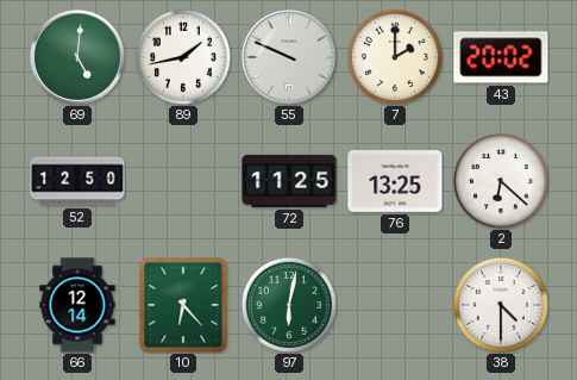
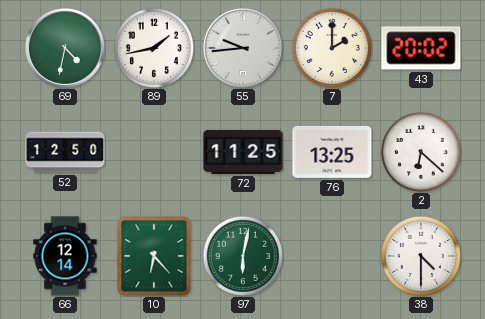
69: 5:01 -> 4:32
55: 9:49 -> 9:44
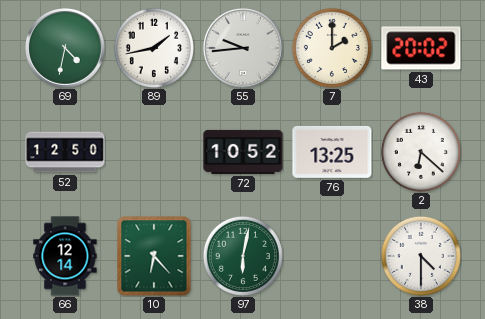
72: 11:25 -> 10:52
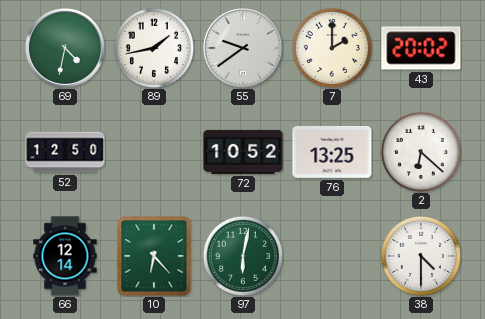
55: 9:44 -> 9:39
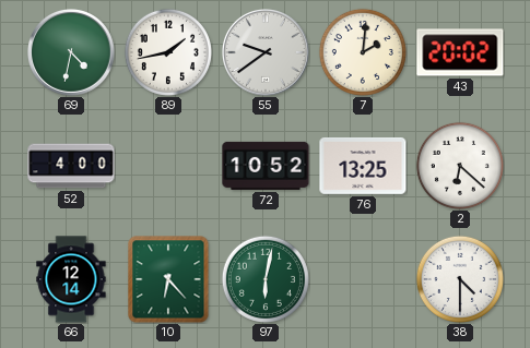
7: 2:00 -> 2:01
52: 12:50 -> 4:00
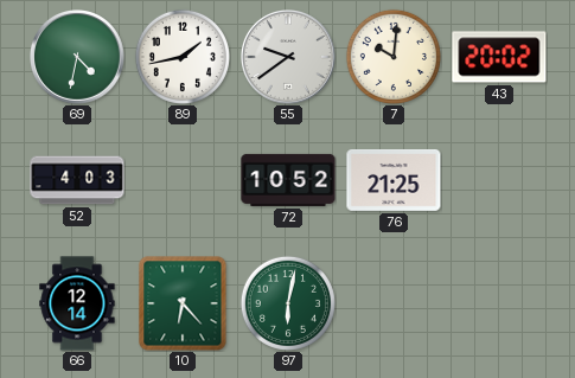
7: 2:01 -> 10:01
52: 4:00 -> 4:03
76: 13:25 -> 21:25
2: 6:22 -> none
38: 4:30 -> none
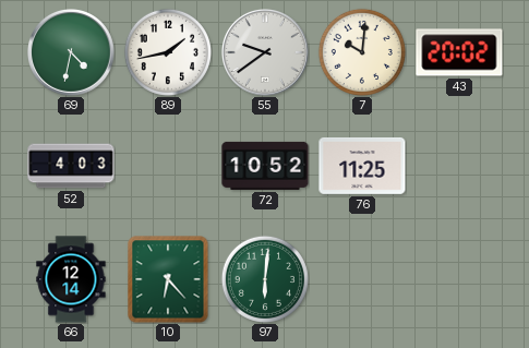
76: 21:25 -> 11:25
97: 6:02 -> 6:01
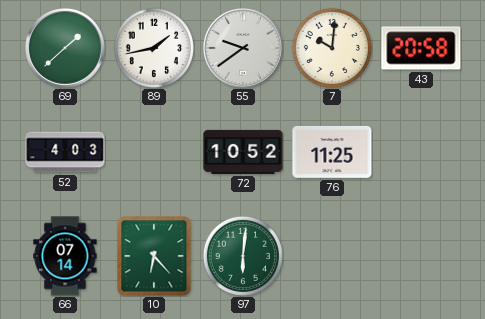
69: 4:32 -> 1:38
43: 20:02 -> 20:58
66: 12:14 -> 07:14
